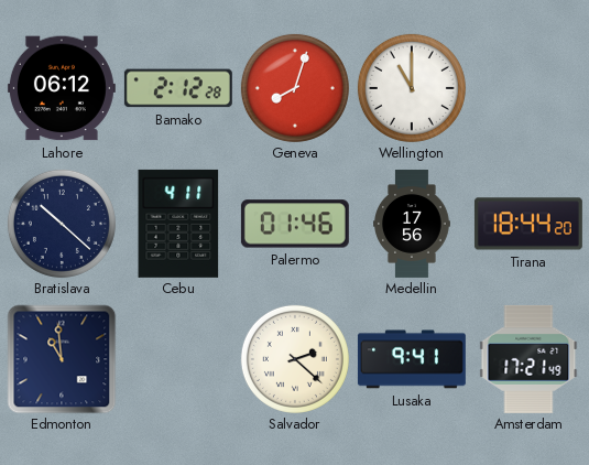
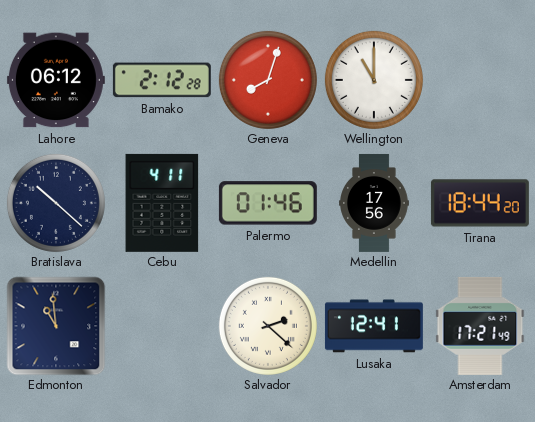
Lusaka: 9:41 -> 12:41
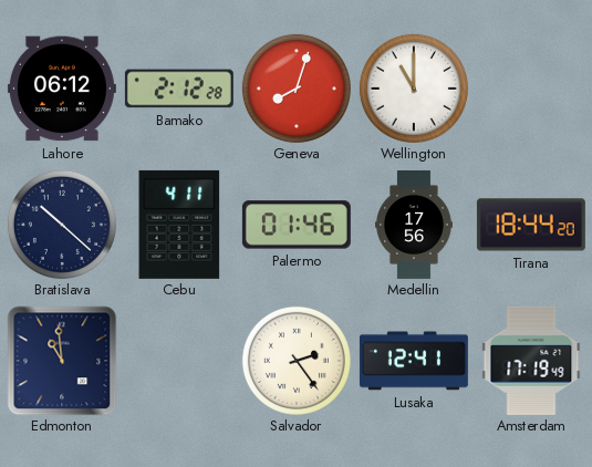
Salvador: 2:22 -> 2:24
Amsterdam: 17:21 -> 17:19
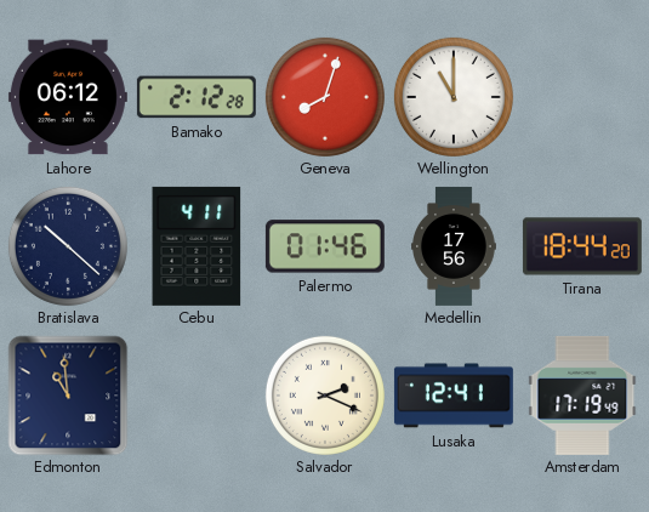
Salvador: 2:24 -> 2:19
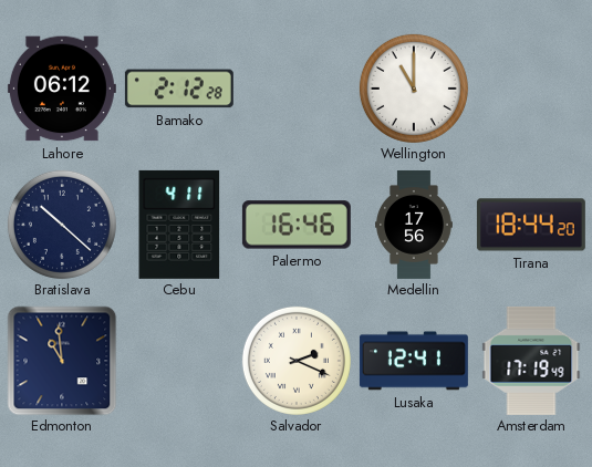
Geneva: 8:03 -> none
Palermo: 01:46 -> 16:46
